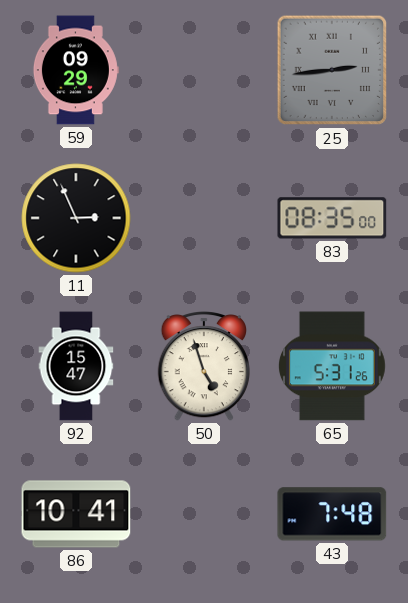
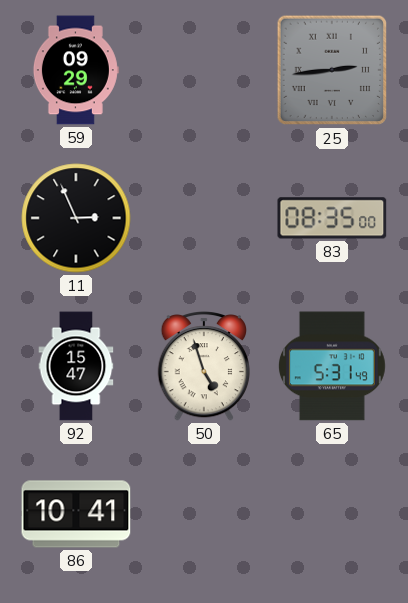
65: 5:31:26 -> 5:31:49
43: 7:48 -> none
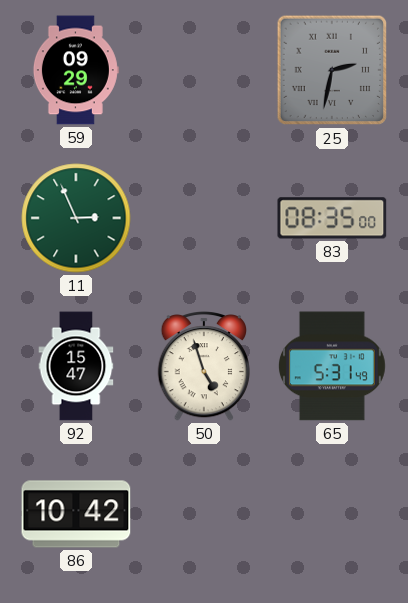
25: 2:44 -> 2:32
11 dial: black -> green
86: 10:41 -> 10:42
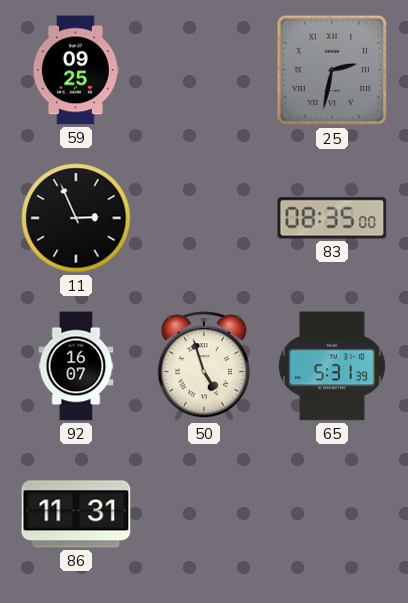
59: 09:29 -> 09:25
11 dial: green -> black
92: 15:47 -> 16:07
65: 5:31:49 -> 5:31:39
86: 10:42 -> 11:31
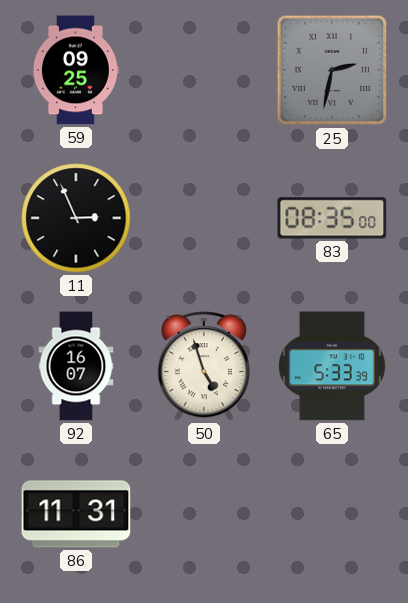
65: 5:31 -> 5:33
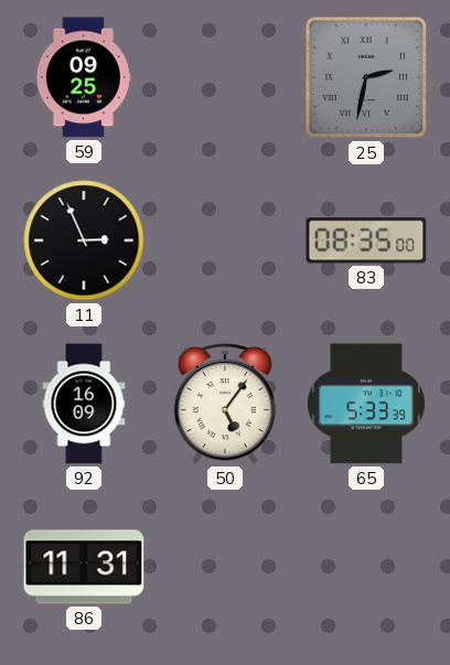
92: 16:07 -> 16:09
50: 4:57 -> 5:06
